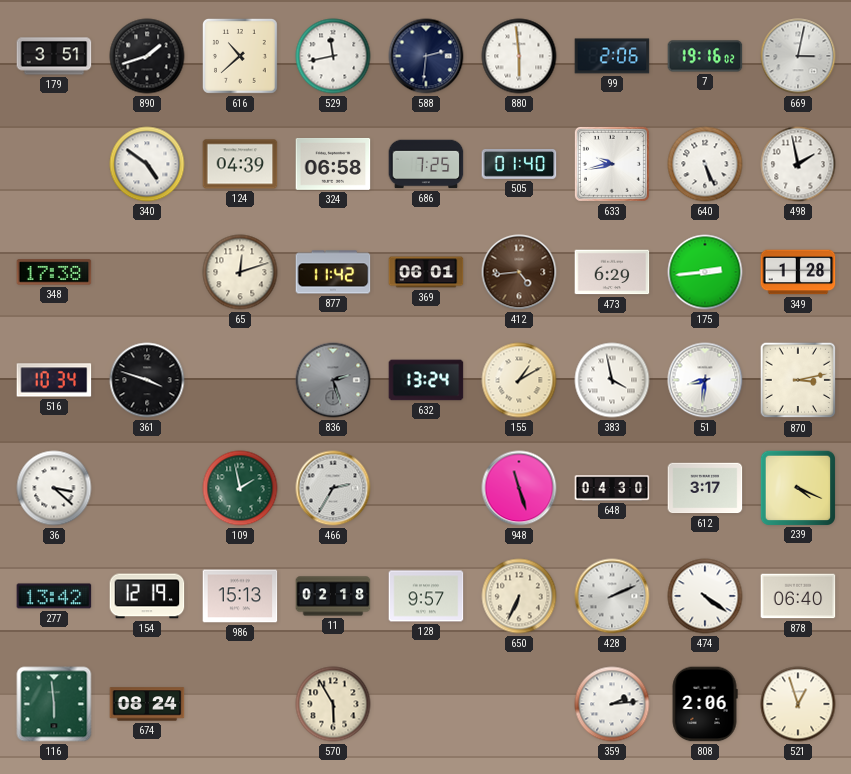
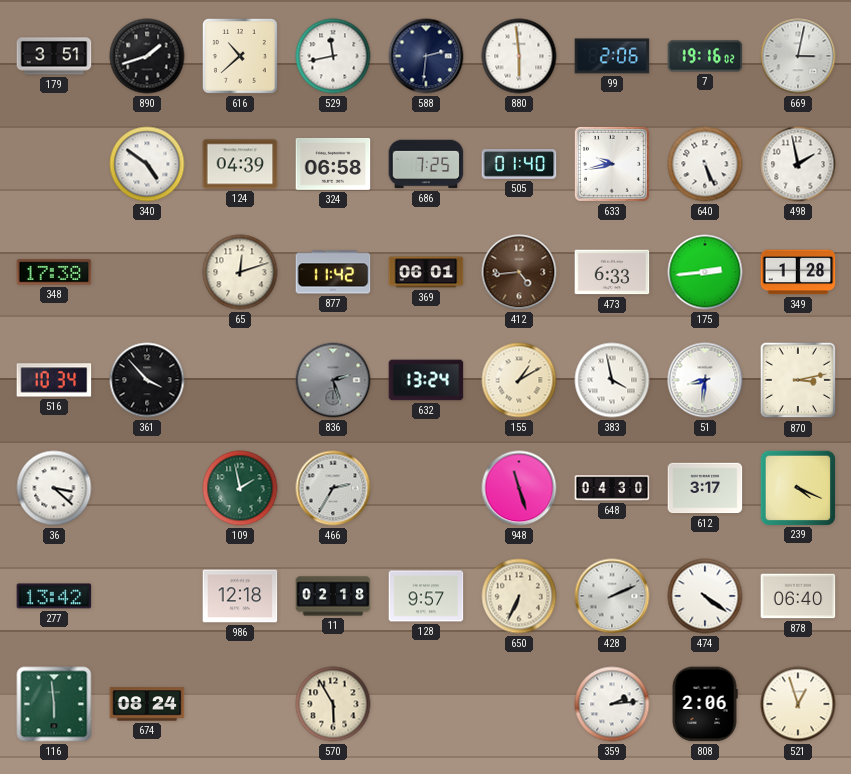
473: 6:29 -> 6:33
361: 3:48 -> 3:53
154: 12:19 -> none
986: 15:13 -> 12:18
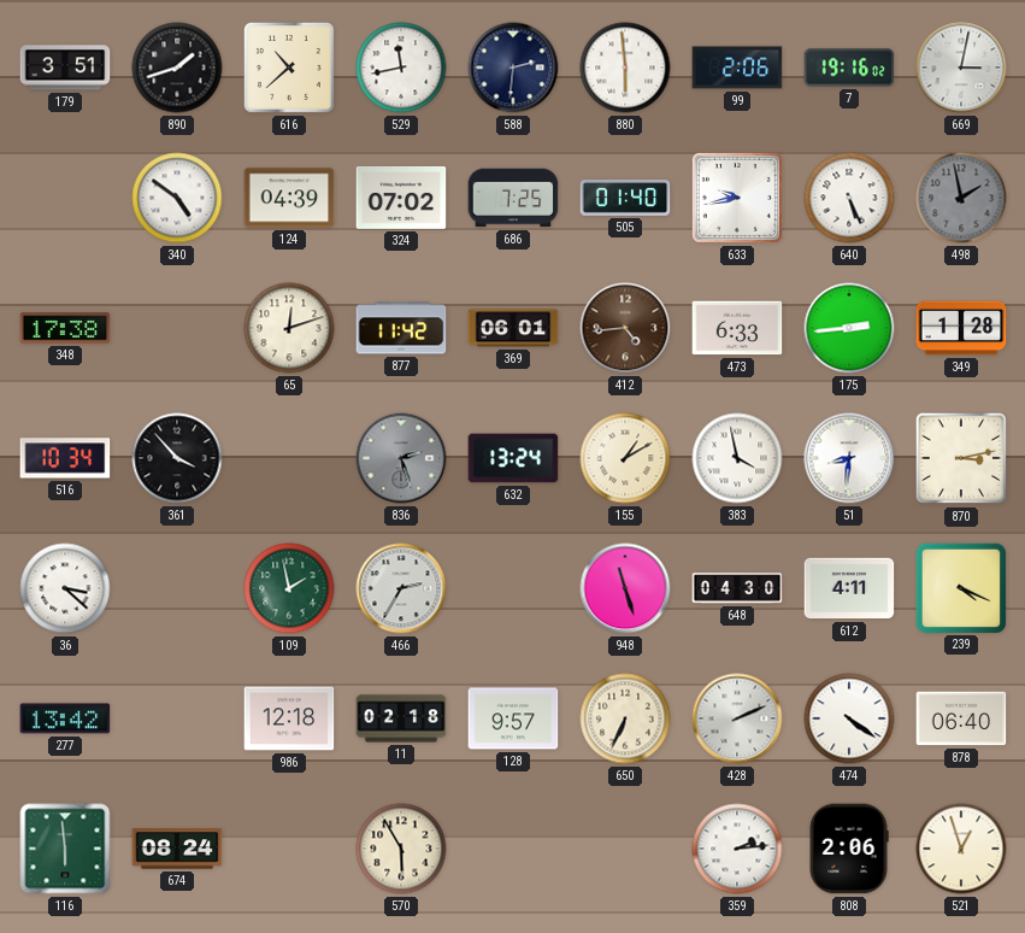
324: 06:58 -> 07:02
498 dial: white -> grey
612: 3:17 -> 4:11
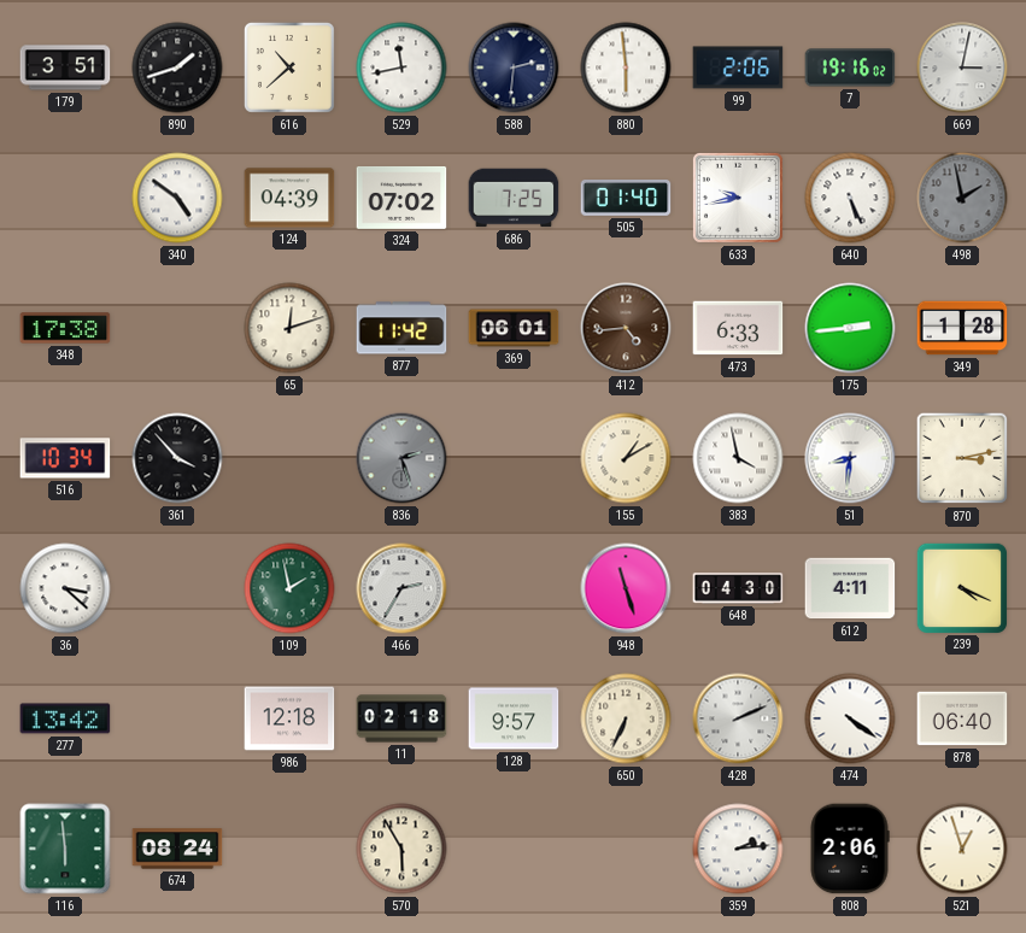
632: 13:24 -> none
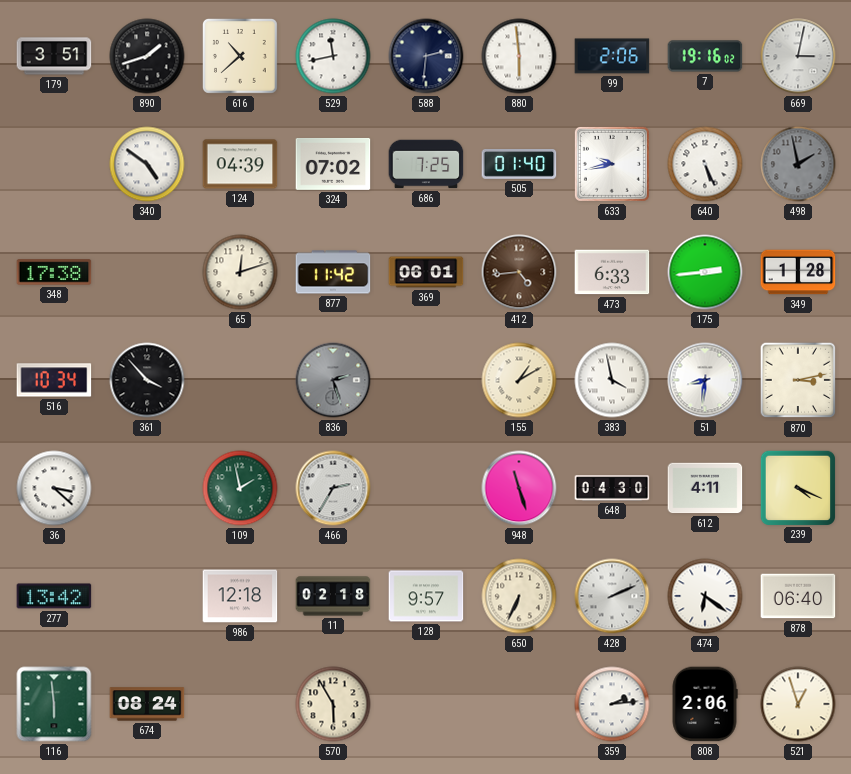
474: 4:21 -> 6:21
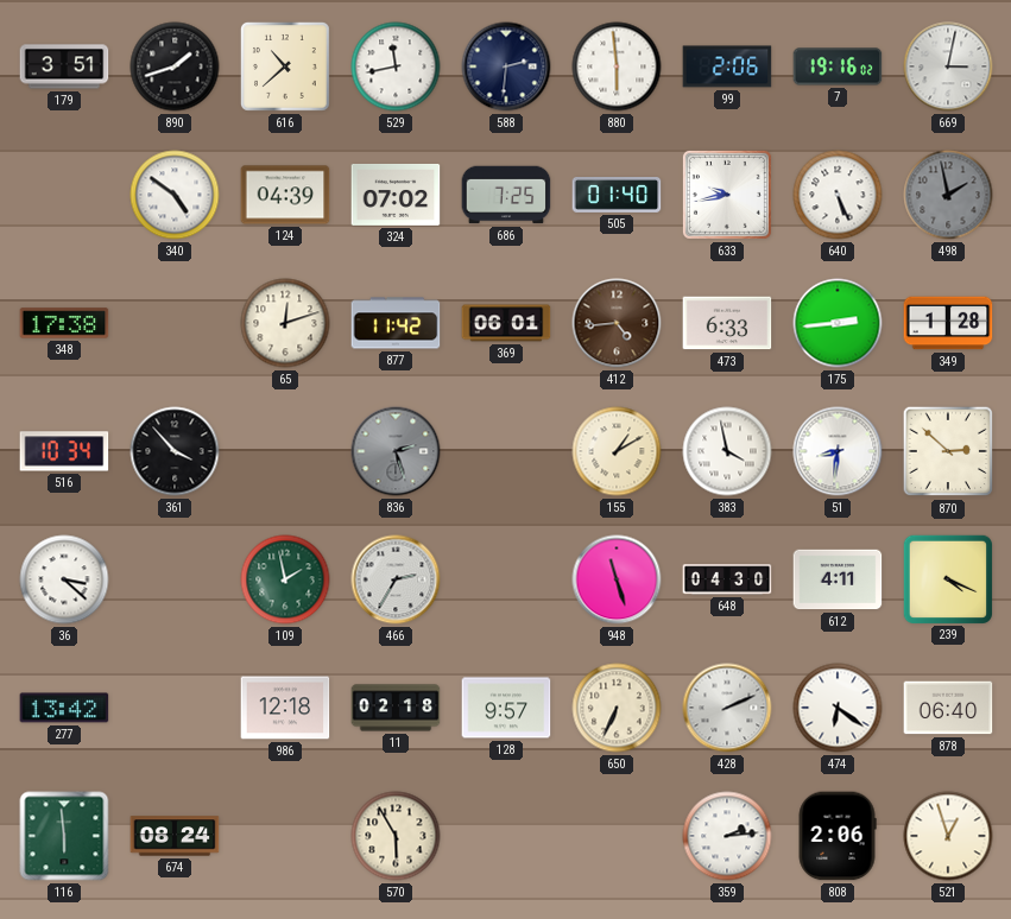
870: 3:13 -> 2:52
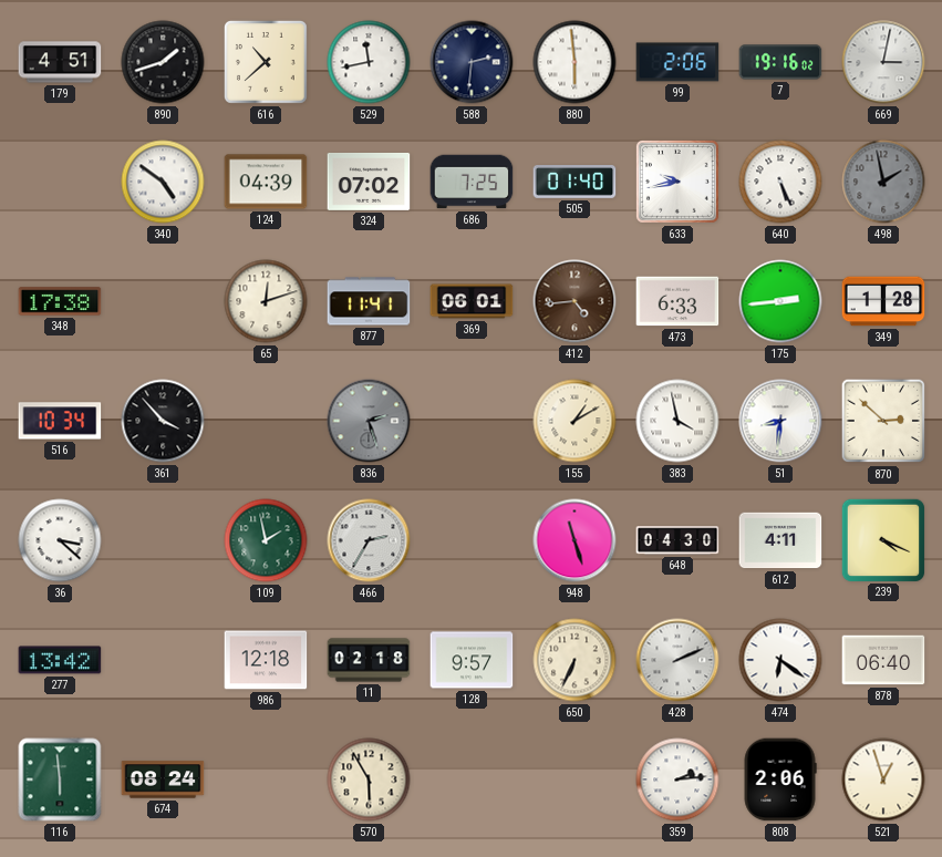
179: 3:51 -> 4:51
877: 11:42 -> 11:41
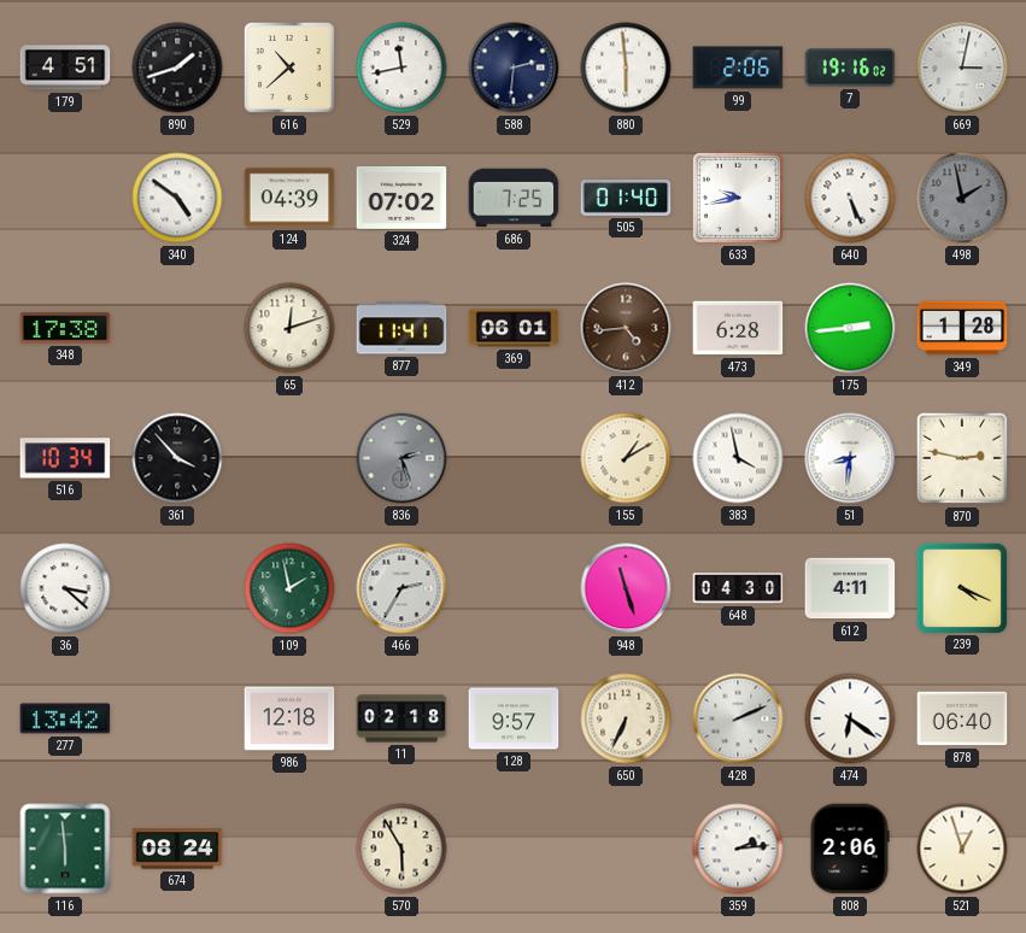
473: 6:33 -> 6:28
870: 2:52 -> 2:47
